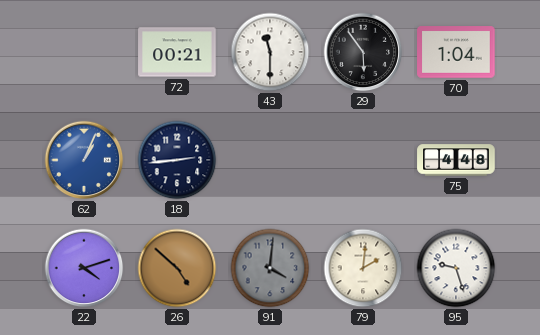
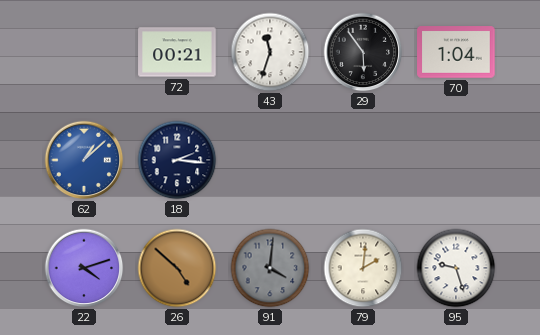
43: 11:30 -> 11:33
62: 1:04 -> 1:08
18: 2:44 -> 2:16
75: 4:48 -> none
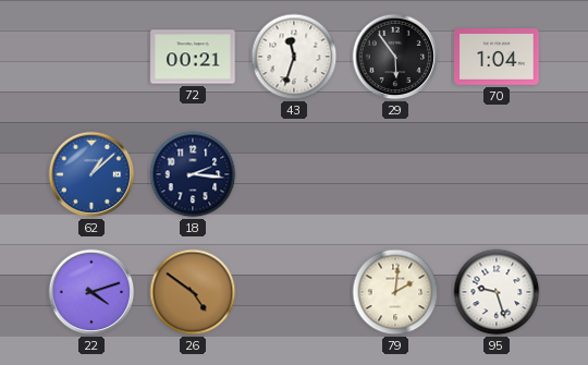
26: 4:52 -> 4:51
91: 4:01 -> none
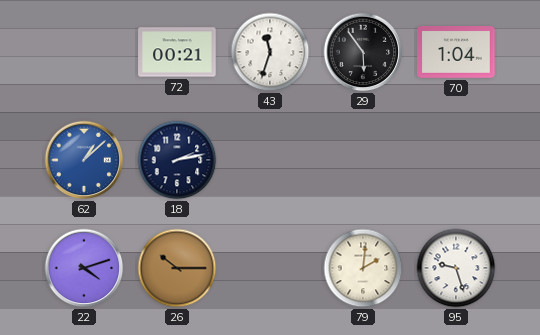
18: 2:16 -> 2:13
26: 4:51 -> 10:15
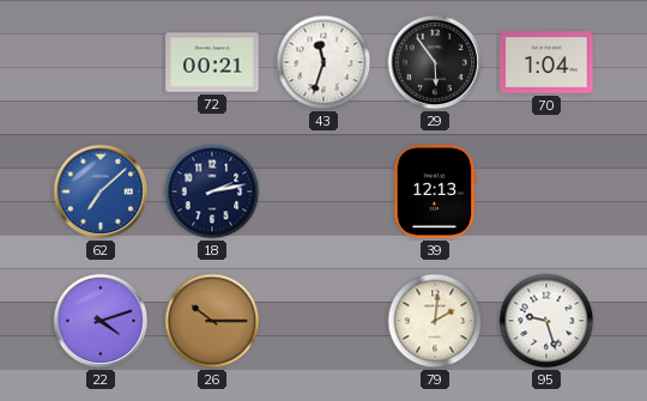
62: 1:08 -> 7:08
39: none -> 12:13
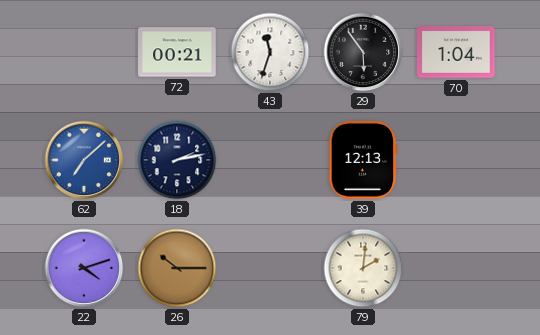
95: 9:27 -> none
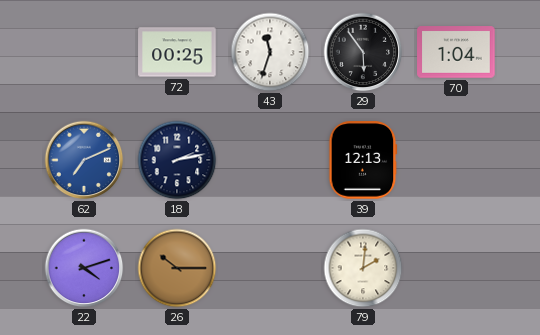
72: 00:21 -> 00:25
62: 7:08 -> 7:11
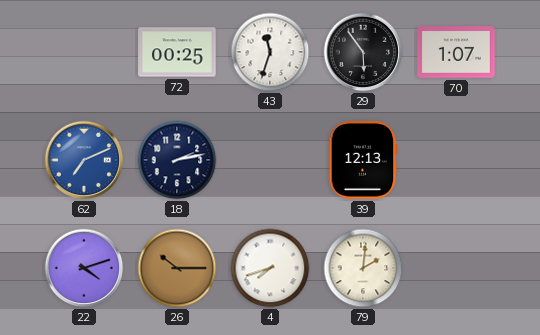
70: 1:04 -> 1:07
4: none -> 7:42
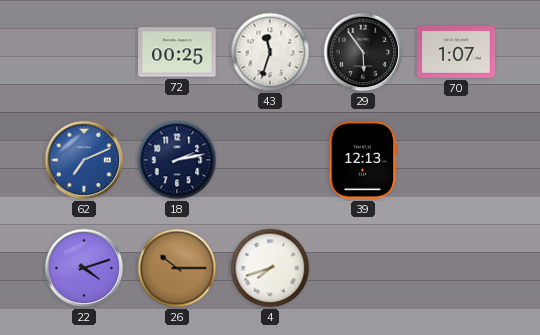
79: 2:01 -> none
